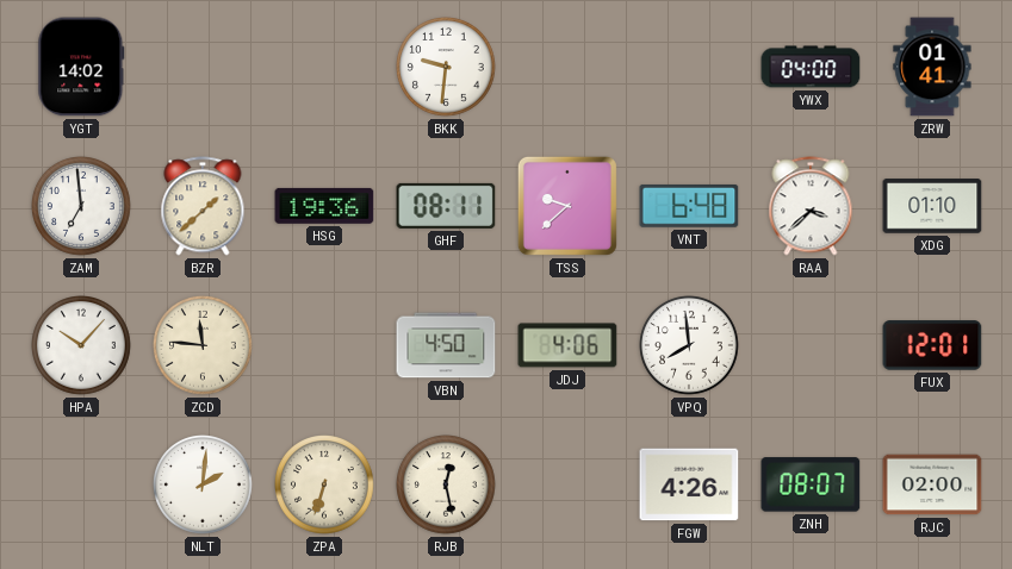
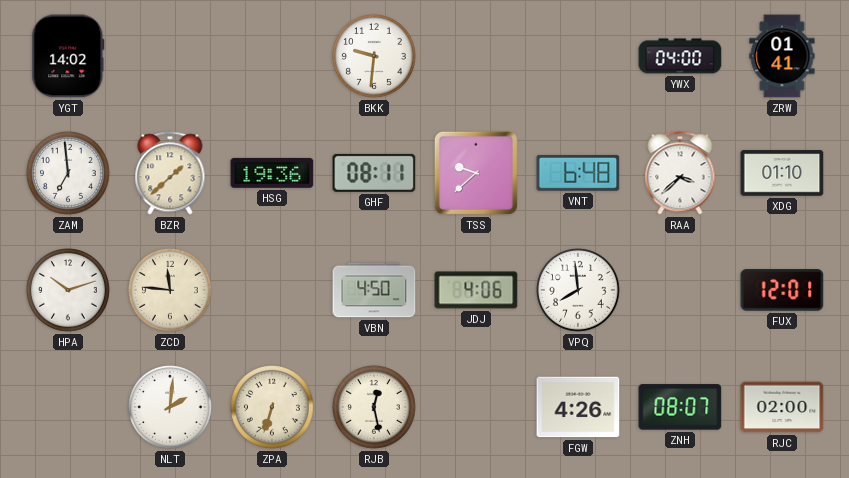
HPA: 10:07 -> 10:12
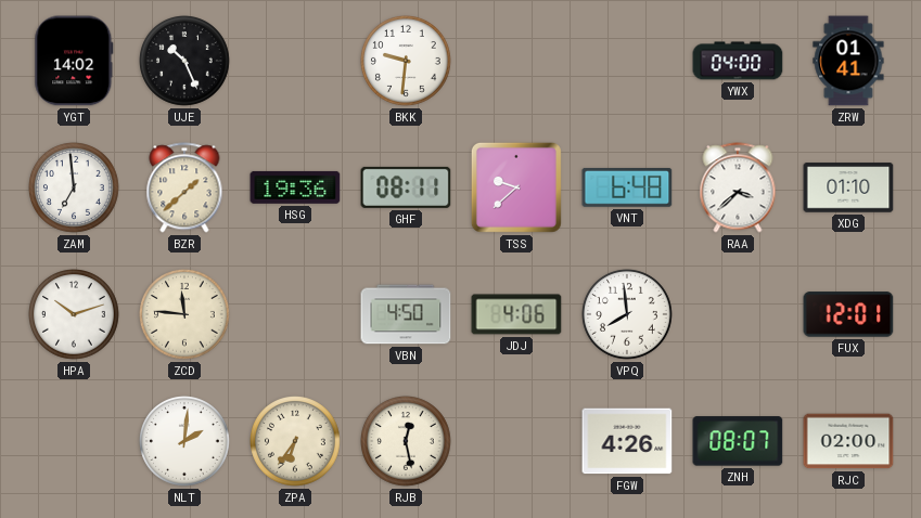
UJE: none -> 10:26
ZPA: 6:33 -> 6:36
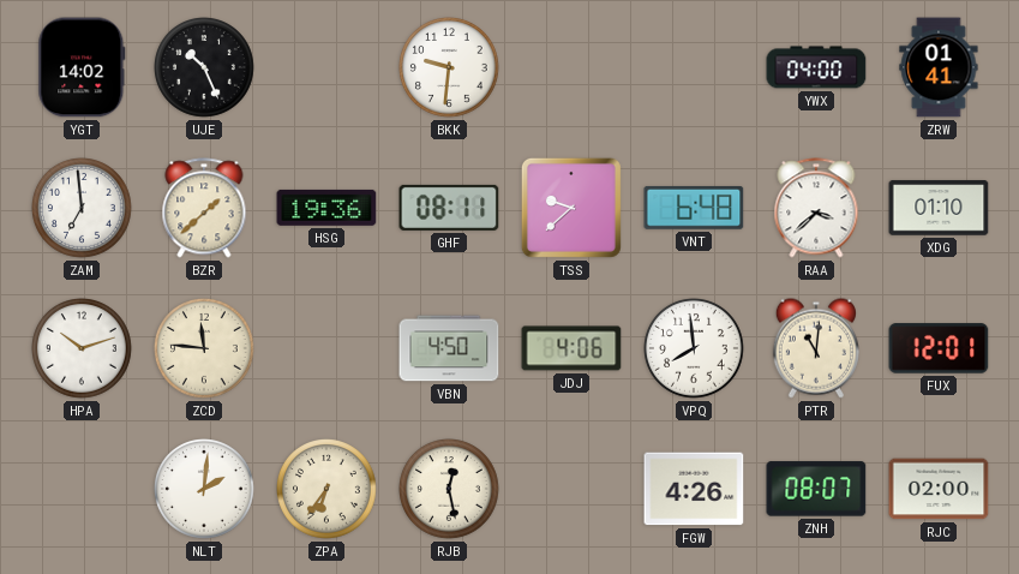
PTR: none -> 11:01
